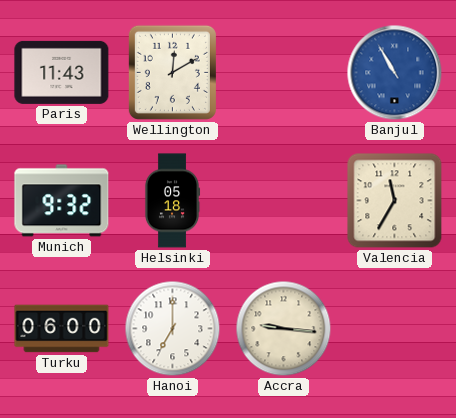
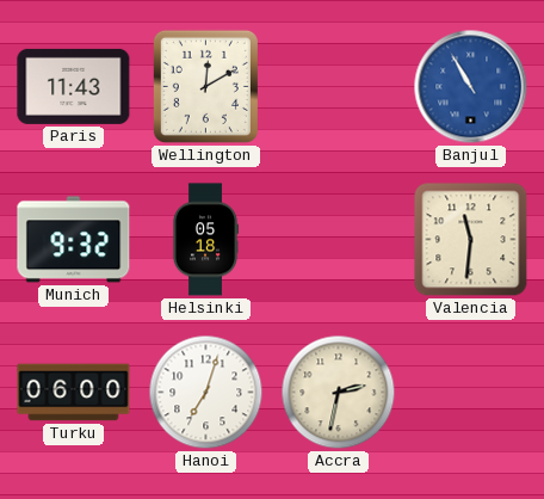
Valencia: 11:35 -> 11:31
Hanoi: 7:00 -> 7:03
Accra: 9:16 -> 2:32
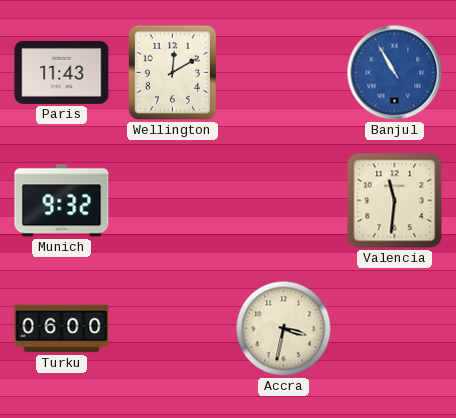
Helsinki: 05:18 -> none
Hanoi: 7:03 -> none
Accra: 2:32 -> 3:32
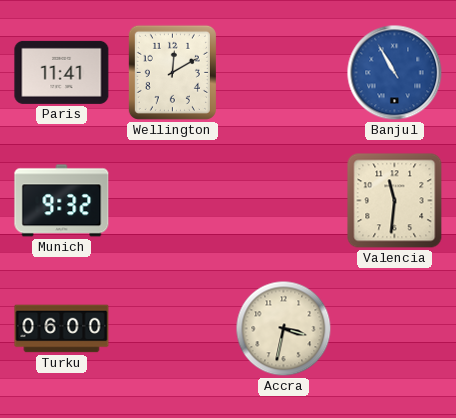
Paris: 11:43 -> 11:41
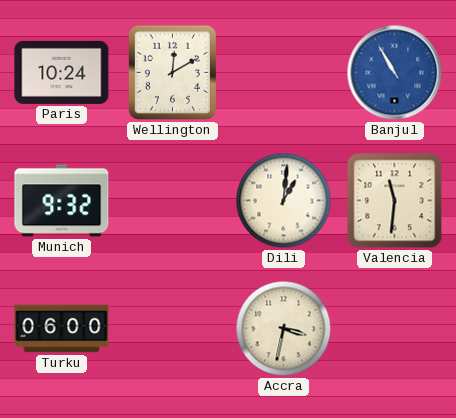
Paris: 11:41 -> 10:24
Dili: none -> 1:01
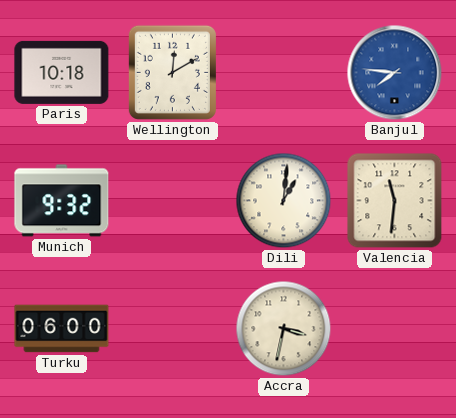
Paris: 10:24 -> 10:18
Banjul: 10:55 -> 7:46
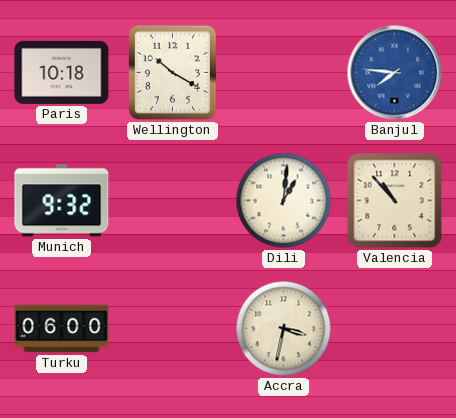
Wellington: 12:10 -> 10:20
Valencia: 11:31 -> 10:53
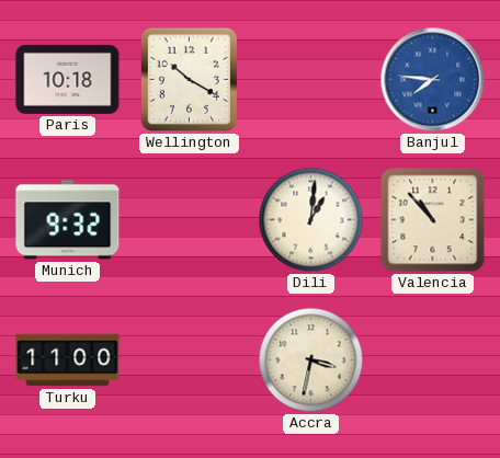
Turku: 06:00 -> 11:00
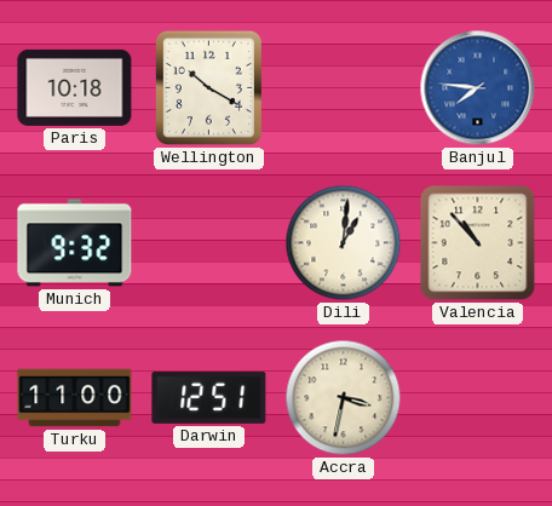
Darwin: none -> 12:51
